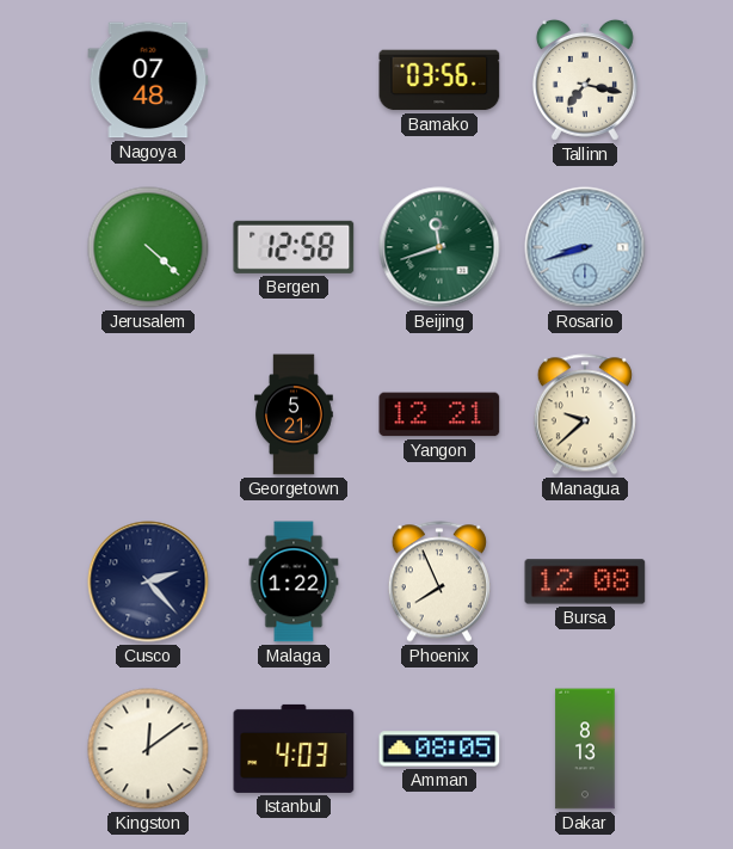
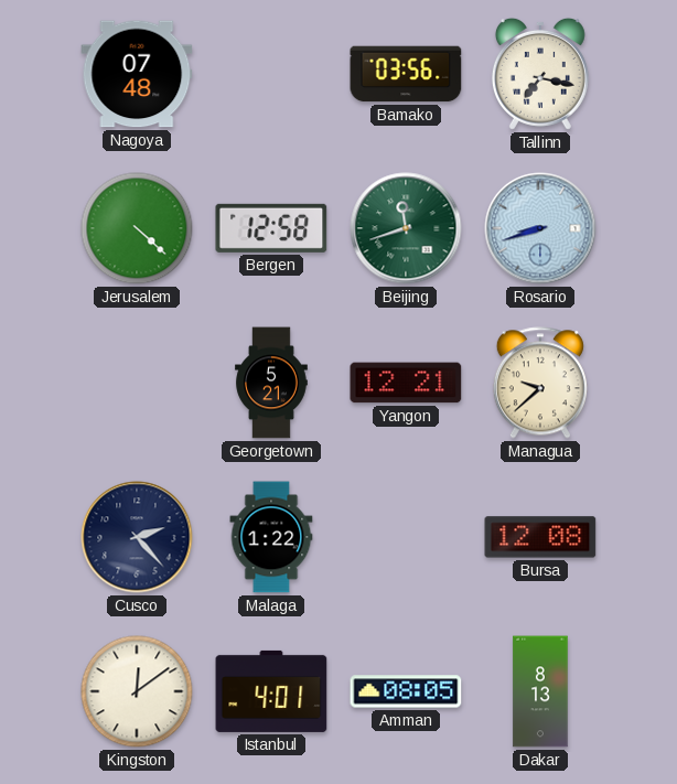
Phoenix: 7:56 -> none
Istanbul: 4:03 -> 4:01
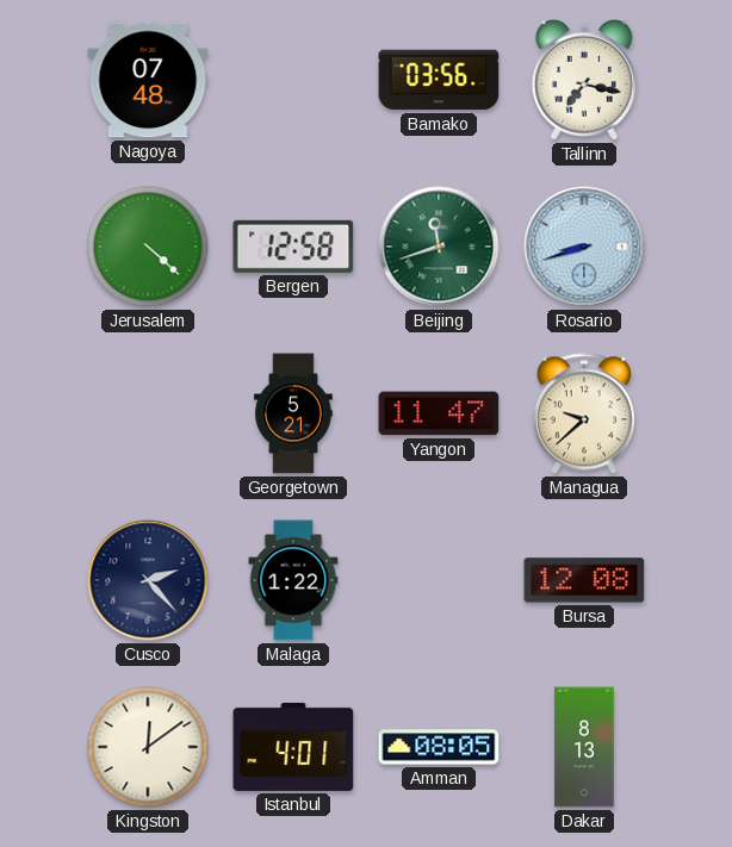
Yangon: 12:21 -> 11:47
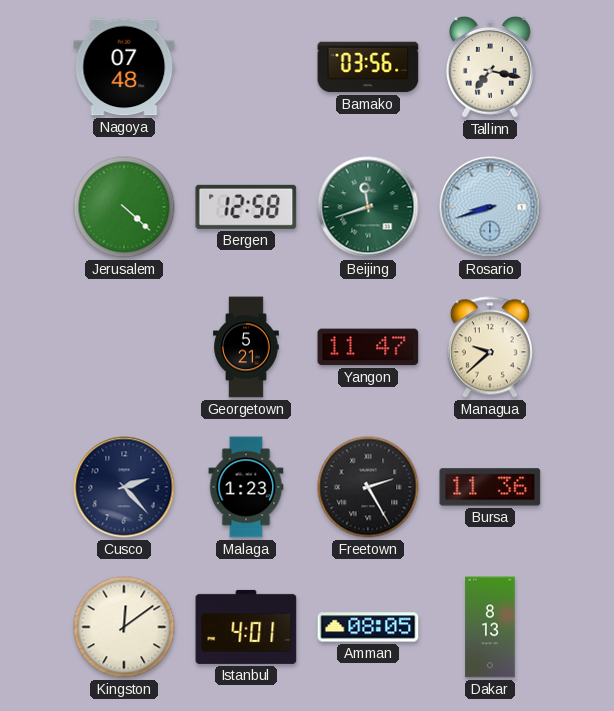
Malaga: 1:22 -> 1:23
Freetown: none -> 2:25
Bursa: 12:08 -> 11:36
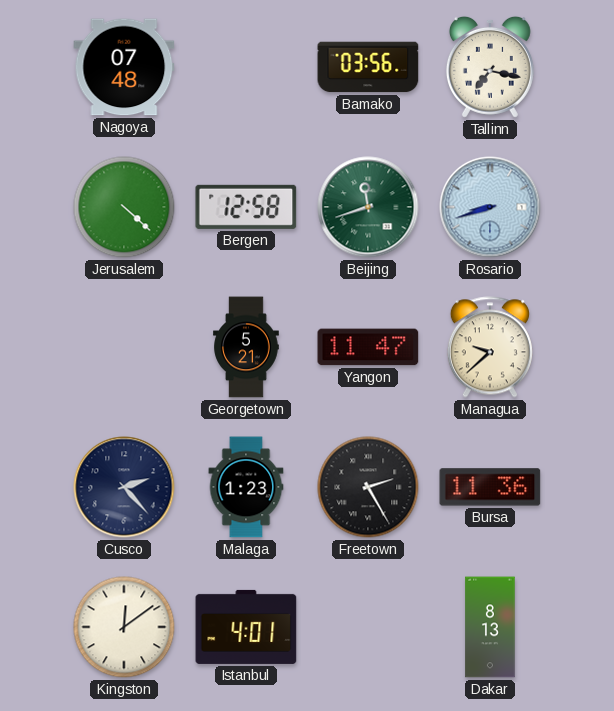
Amman: 08:05 -> none
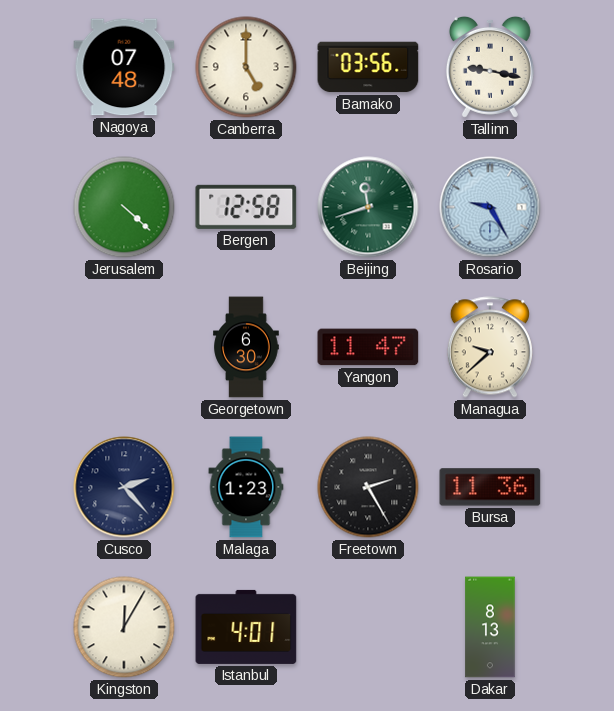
Canberra: none -> 5:00
Tallinn: 7:17 -> 9:17
Rosario: 8:42 -> 9:25
Georgetown: 5:21 -> 6:30
Kingston: 12:09 -> 12:05
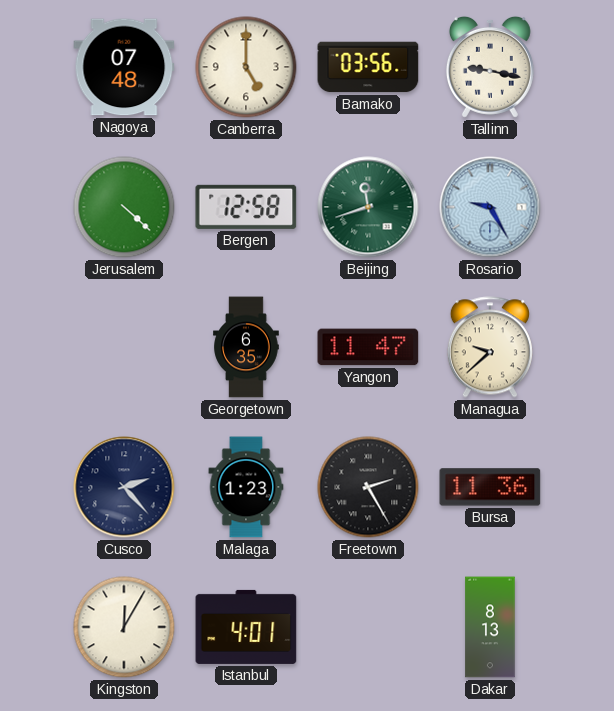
Georgetown: 6:30 -> 6:35
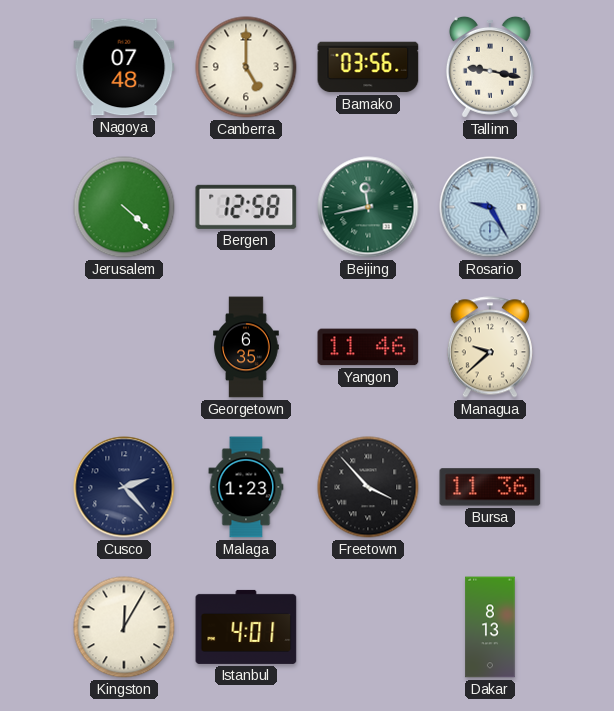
Beijing: 11:42 -> 11:43
Yangon: 11:47 -> 11:46
Freetown: 2:25 -> 3:53
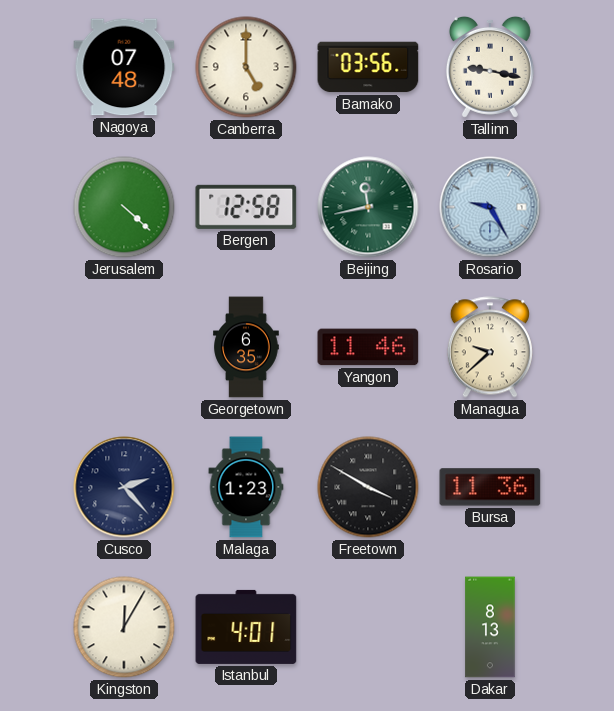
Freetown: 3:53 -> 3:50
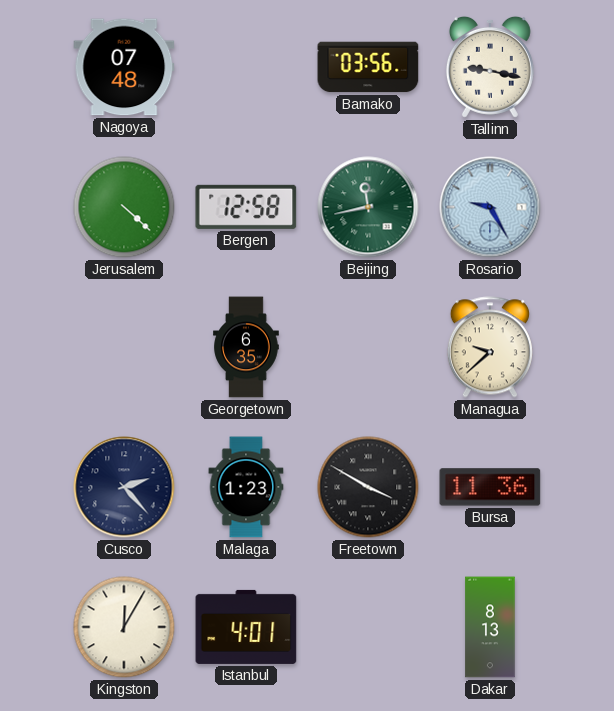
Canberra: 5:00 -> none
Yangon: 11:46 -> none
